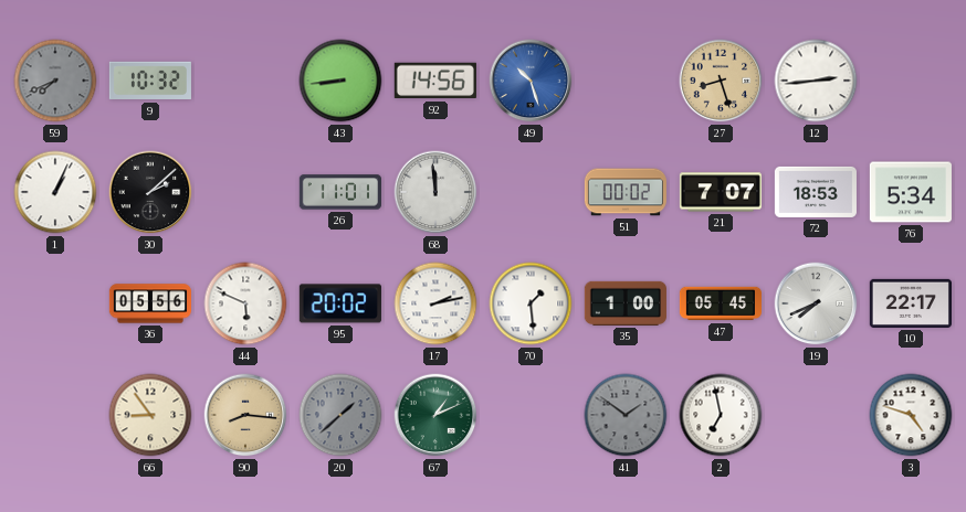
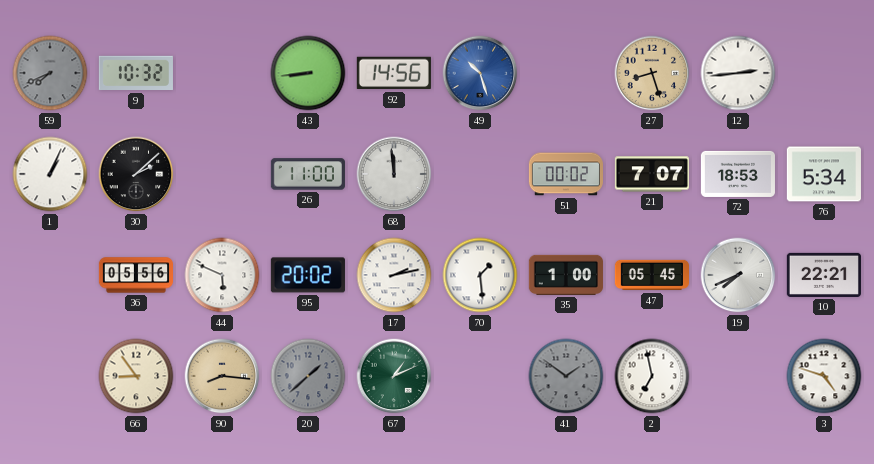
26: 11:01 -> 11:00
10: 22:17 -> 22:21
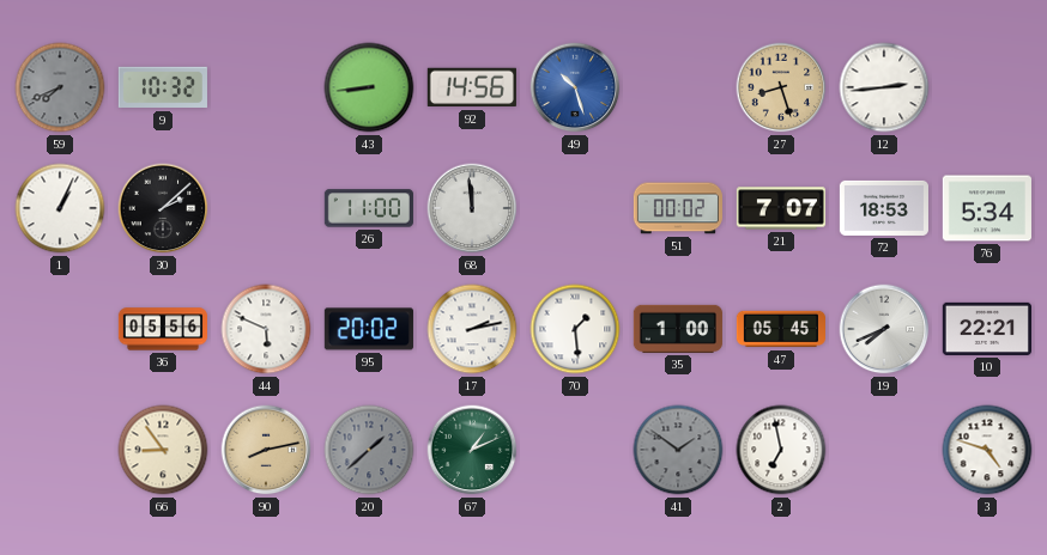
90: 8:16 -> 8:13
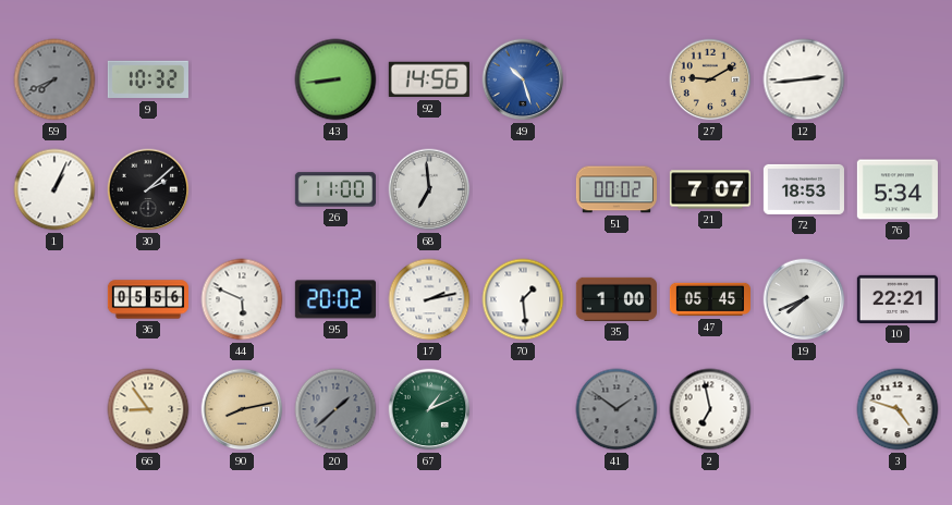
27: 8:27 -> 9:10
68: 11:59 -> 6:59
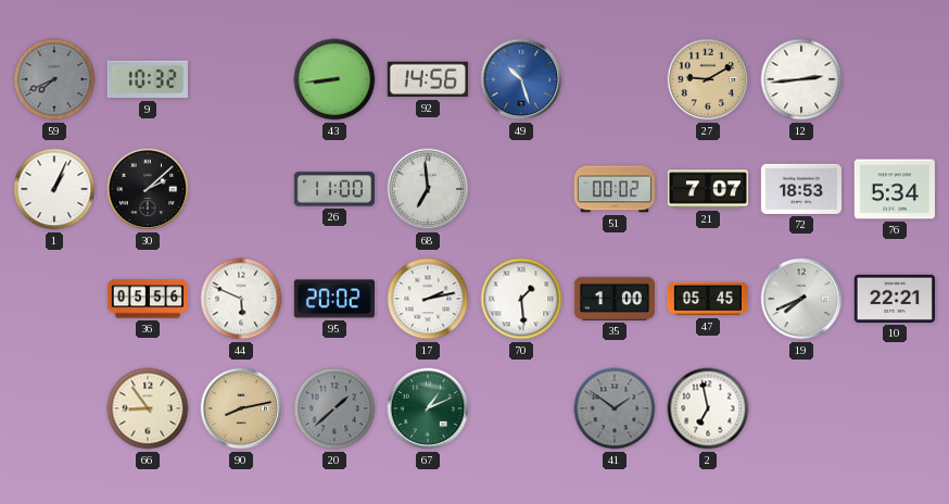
3: 4:48 -> none
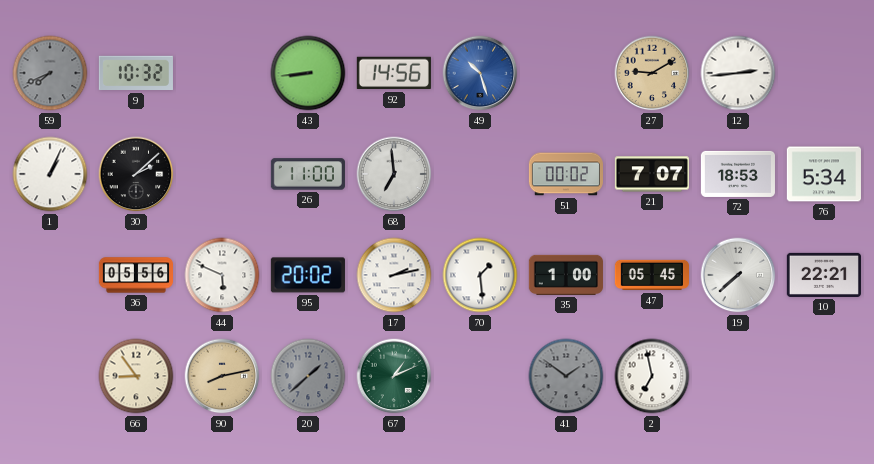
19: 7:41 -> 7:38
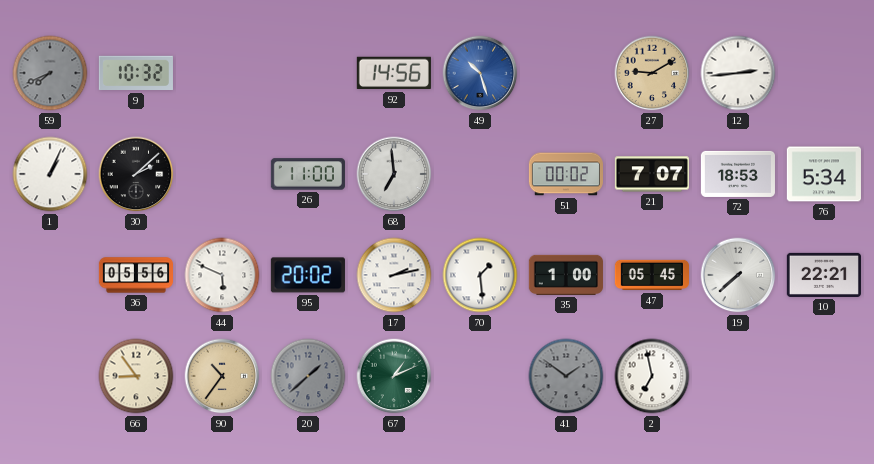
43: 8:44 -> none
90: 8:13 -> 10:36
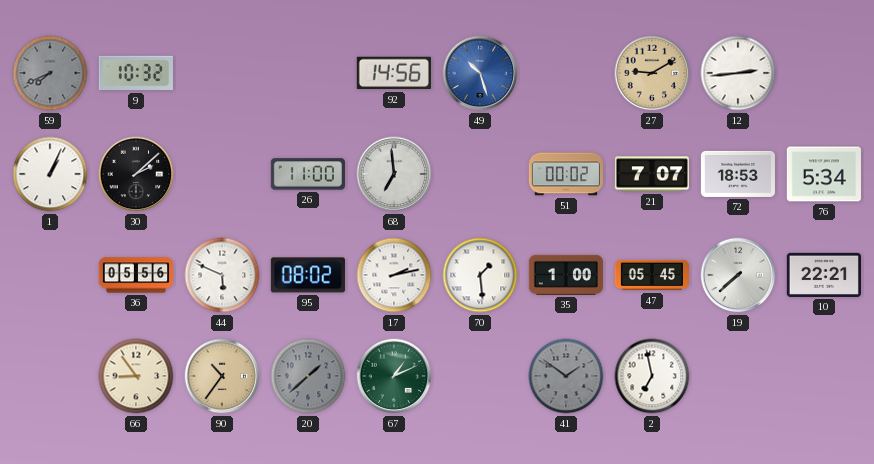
95: 20:02 -> 08:02
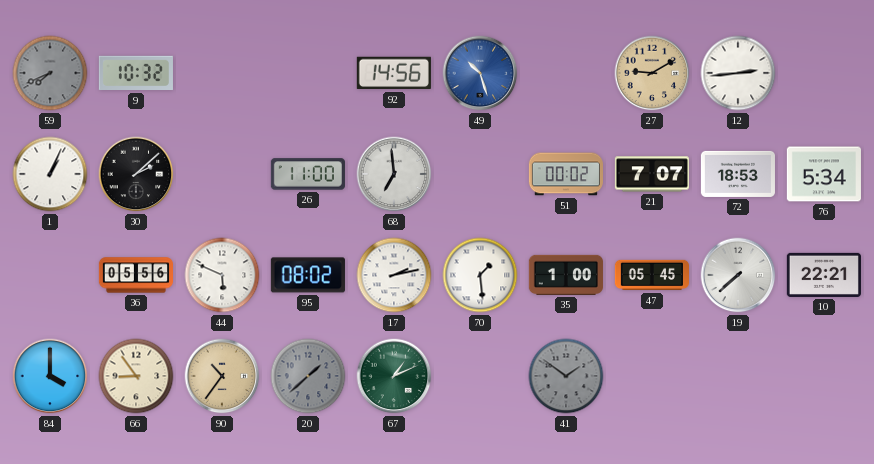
84: none -> 4:00
2: 6:58 -> none
